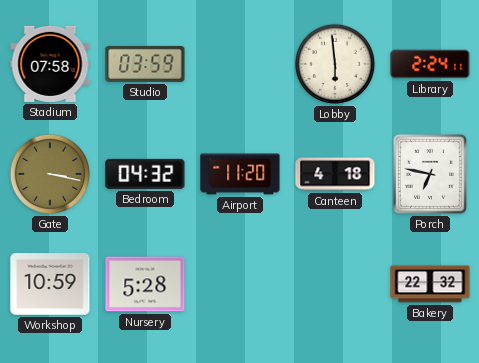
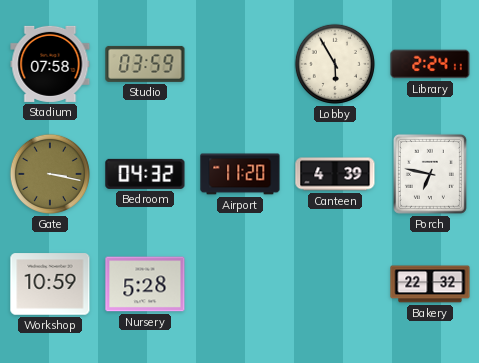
Lobby: 5:59 -> 5:55
Canteen: 4:18 -> 4:39
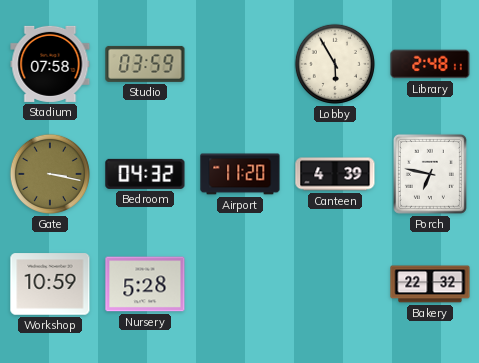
Library: 2:24 -> 2:48
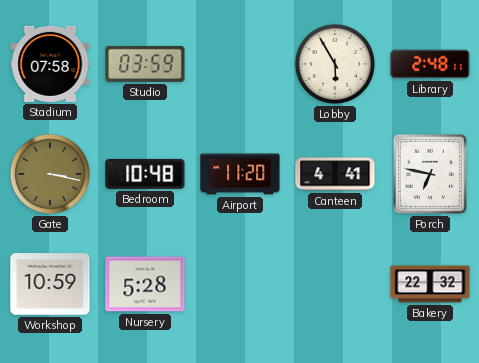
Bedroom: 04:32 -> 10:48
Canteen: 4:39 -> 4:41
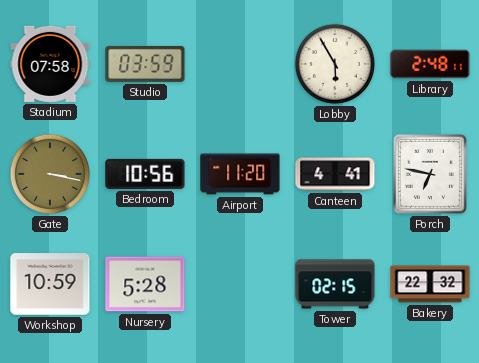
Bedroom: 10:48 -> 10:56
Tower: none -> 02:15
